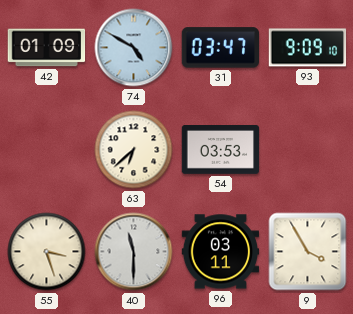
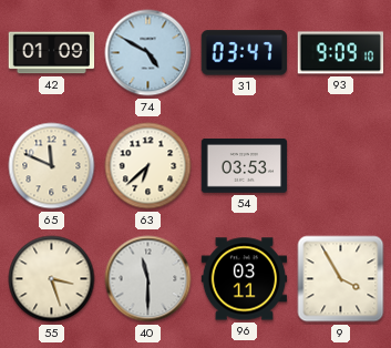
65: none -> 11:49
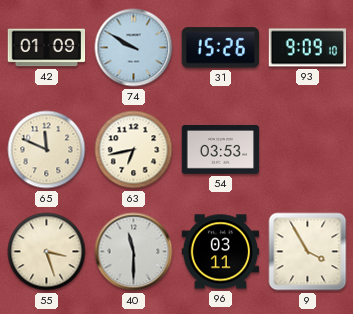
74: 4:50 -> 9:50
31: 03:47 -> 15:26
63: 6:38 -> 6:43
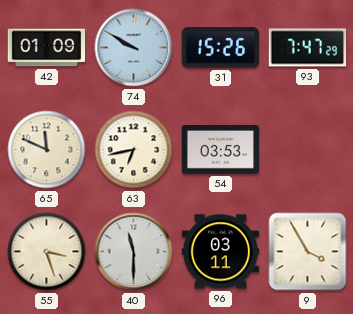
93: 9:09 -> 7:47
